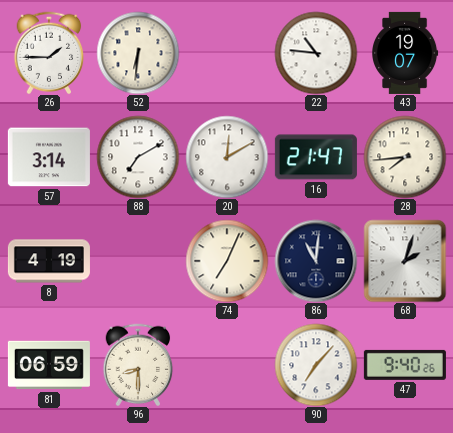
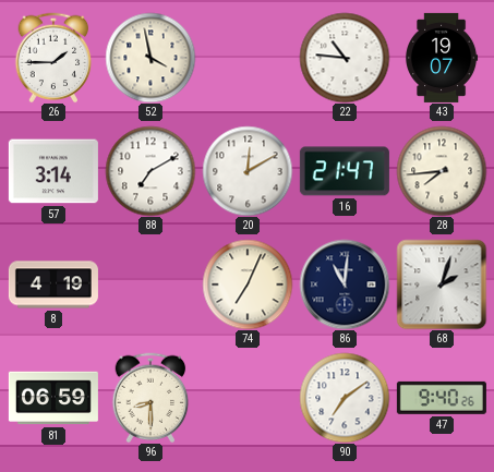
52: 6:31 -> 3:58
90: 7:07 -> 7:09
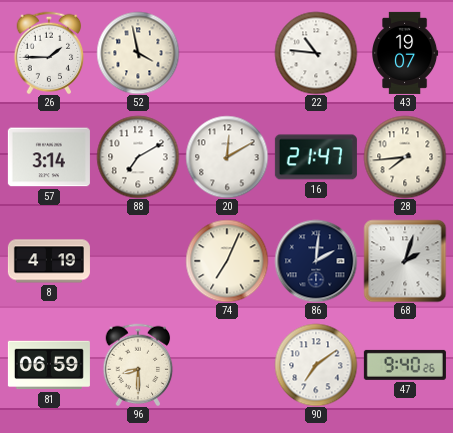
86: 11:01 -> 2:01
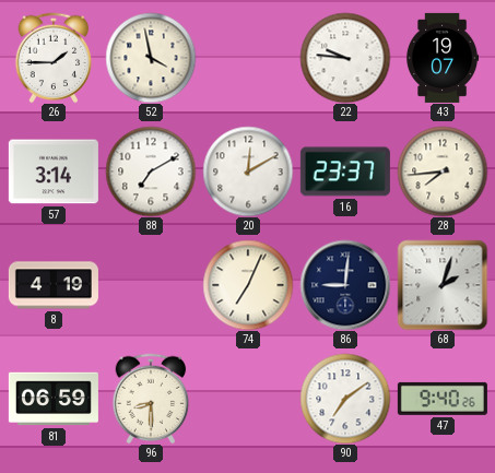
22: 10:46 -> 9:46
16: 21:47 -> 23:37
86: 2:01 -> 9:01
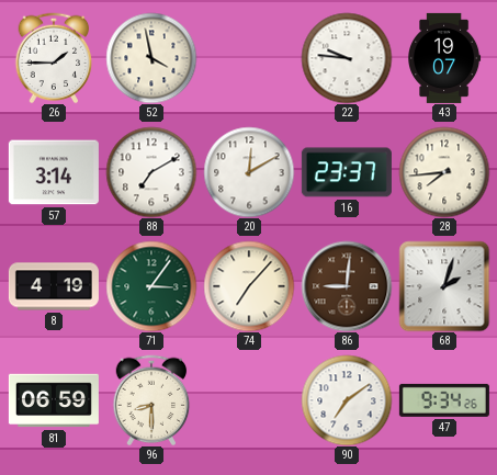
71: none -> 3:06
74: 7:04 -> 7:07
86 dial: navy -> brown
47: 9:40 -> 9:34
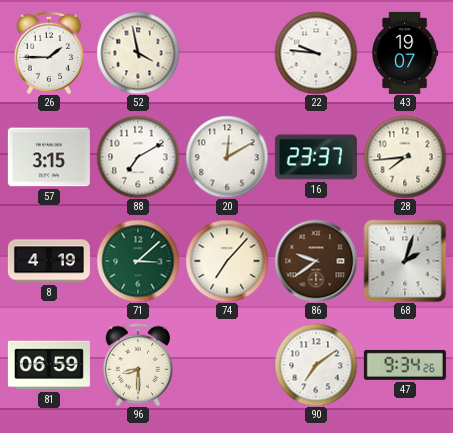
57: 3:14 -> 3:15
71: 3:06 -> 3:08
86: 9:01 -> 9:39
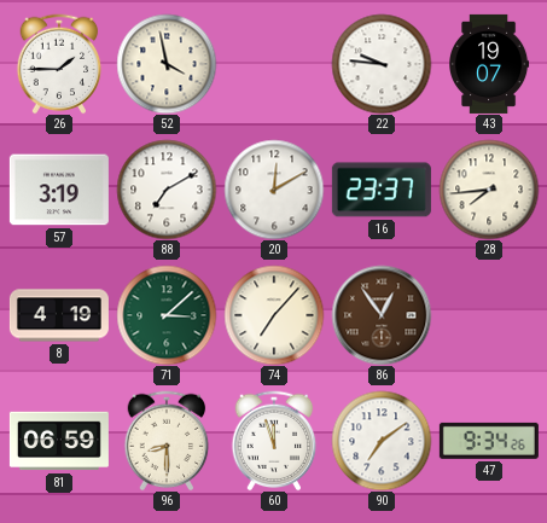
57: 3:15 -> 3:19
86: 9:39 -> 12:54
68: 2:03 -> none
60: none -> 11:57
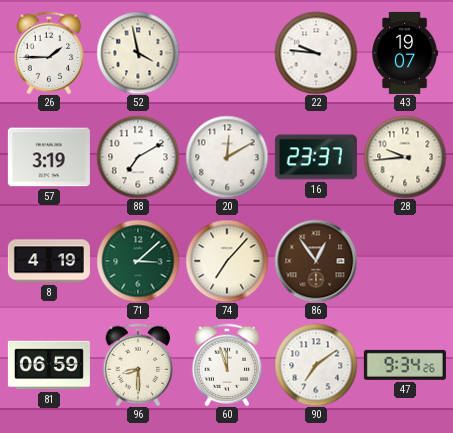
28: 7:44 -> 9:44
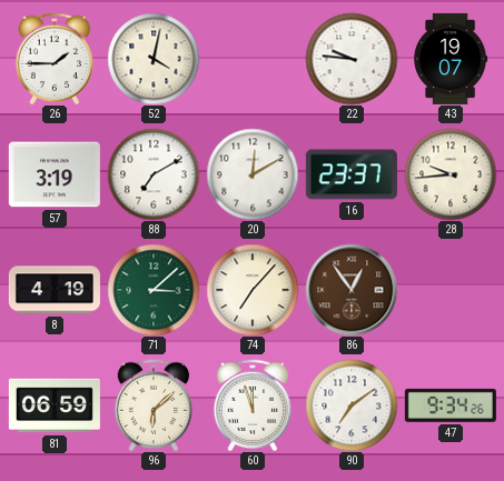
52: 3:58 -> 4:02
96: 8:30 -> 6:08
